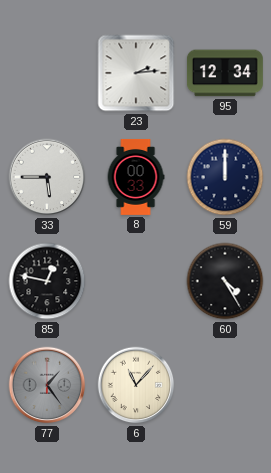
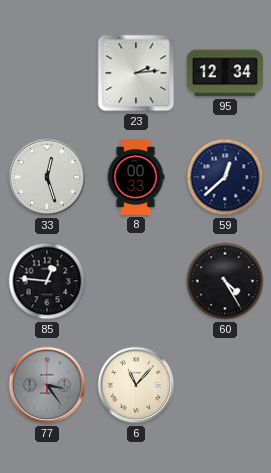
33: 5:45 -> 12:27
59: 12:00 -> 12:38
85: 12:47 -> 12:46
77: 1:24 -> 3:24
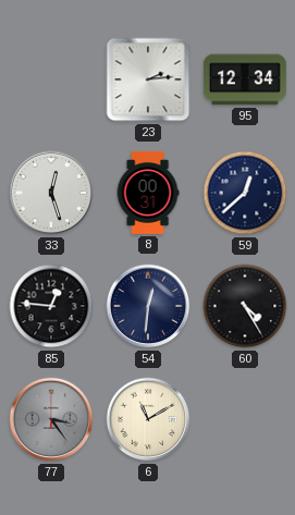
8: 00:33 -> 00:31
54: none -> 12:31
6: 11:07 -> 11:10
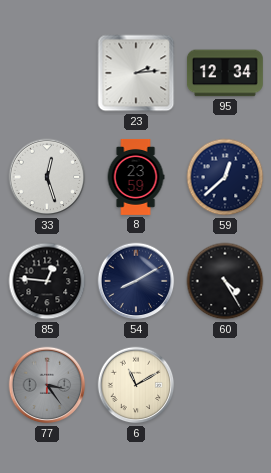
8: 00:31 -> 23:59
54: 12:31 -> 8:10
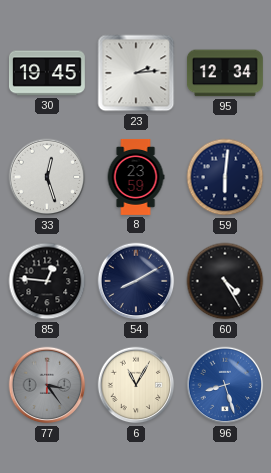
30: none -> 19:45
59: 12:38 -> 6:01
6: 11:10 -> 11:05
96: none -> 8:27
